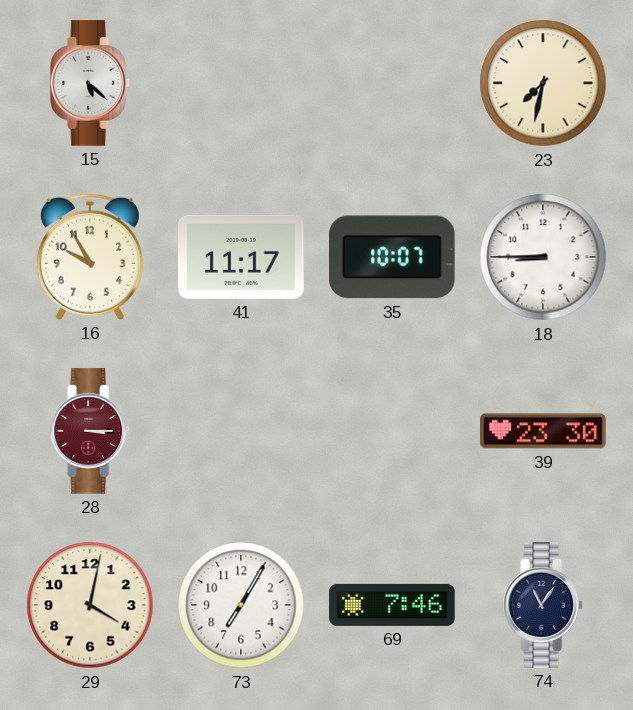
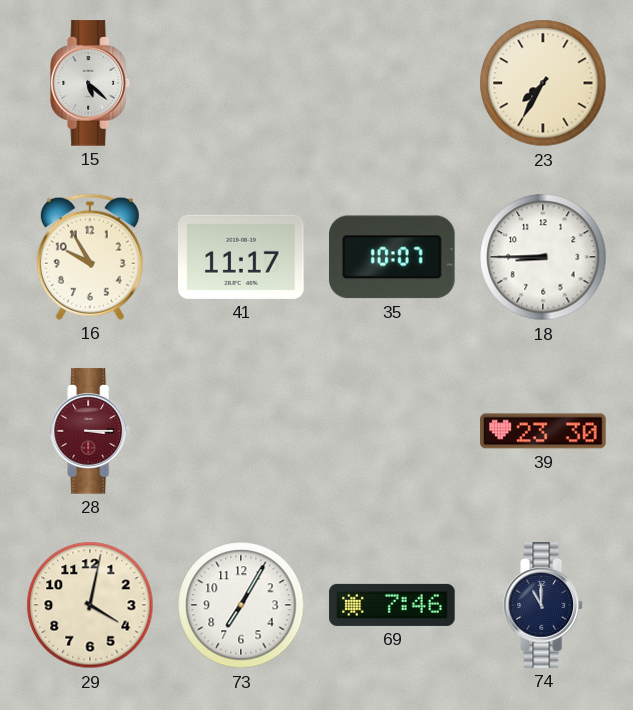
23: 7:32 -> 7:35
74: 11:06 -> 11:00
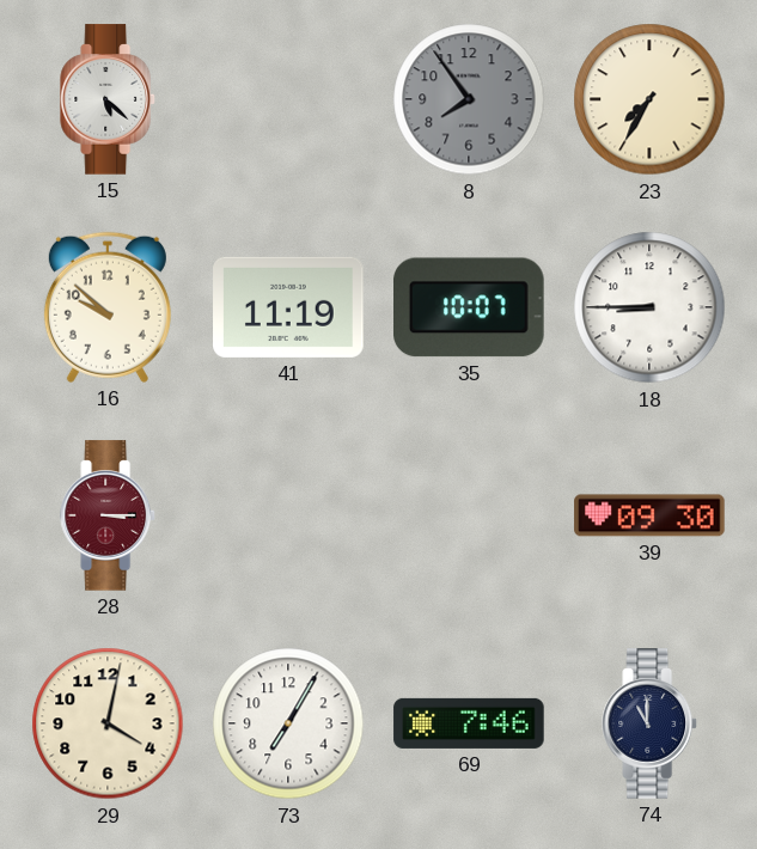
8: none -> 7:54
16: 9:55 -> 9:52
41: 11:17 -> 11:19
39: 23:30 -> 09:30
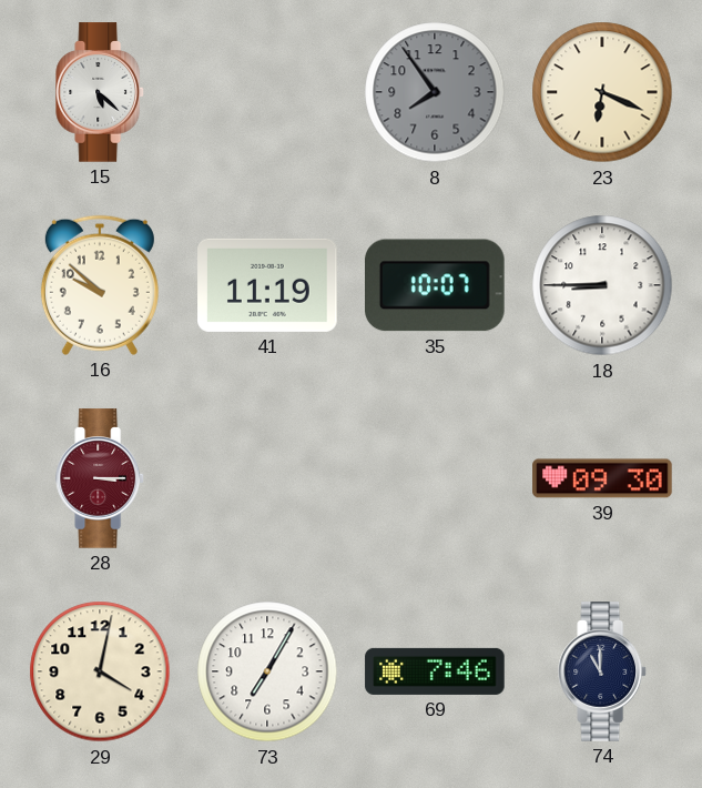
23: 7:35 -> 6:19
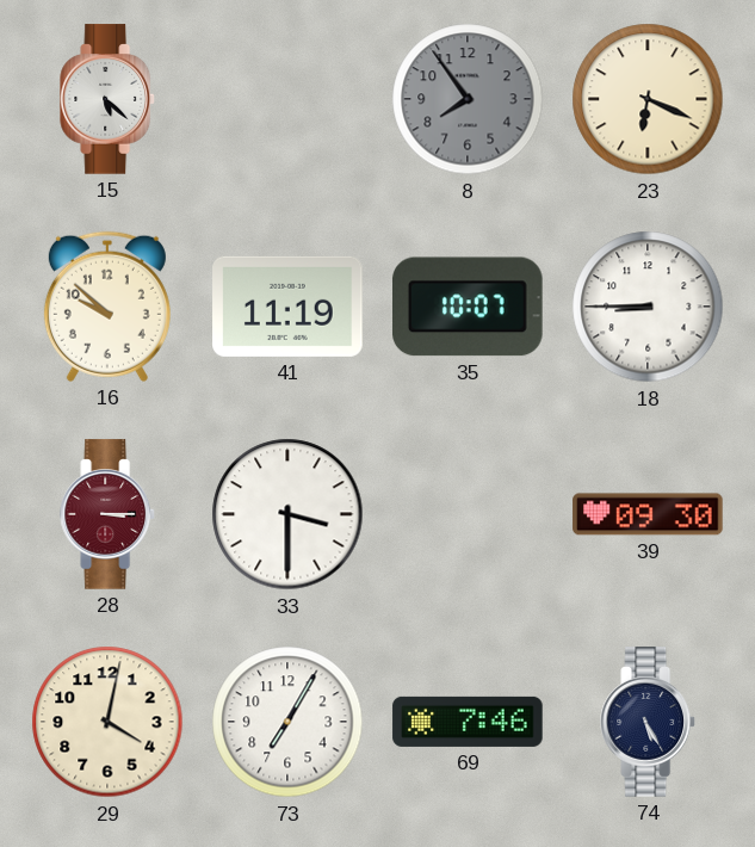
33: none -> 3:30
74: 11:00 -> 5:25
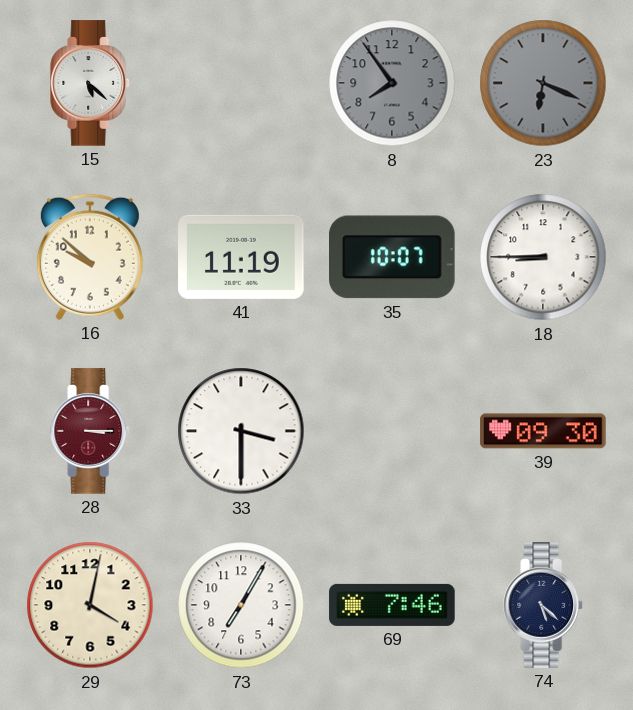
23 dial: cream -> grey
74: 5:25 -> 5:22
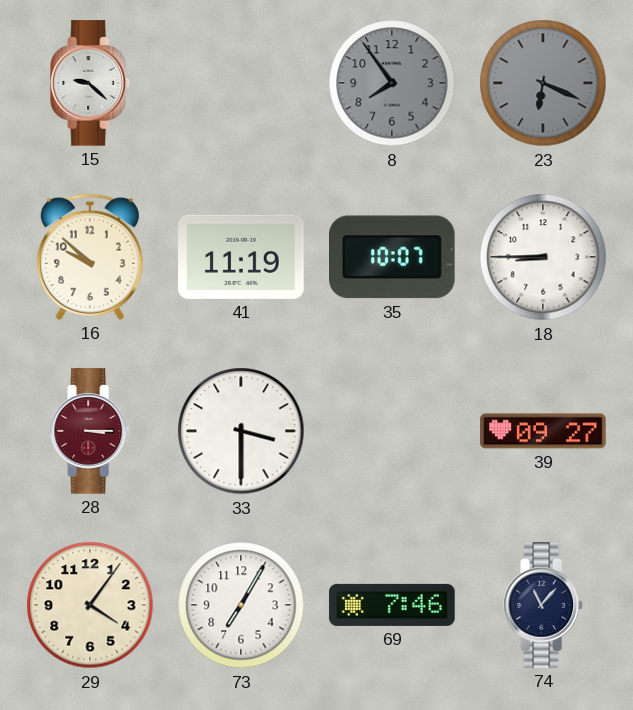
15: 5:22 -> 9:22
39: 09:30 -> 09:27
29: 4:02 -> 4:06
74: 5:22 -> 11:07
